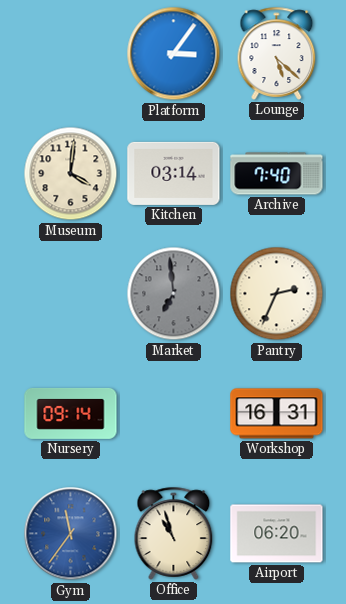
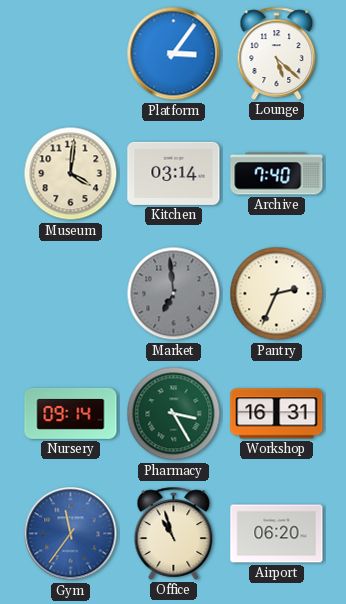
Pharmacy: none -> 3:25
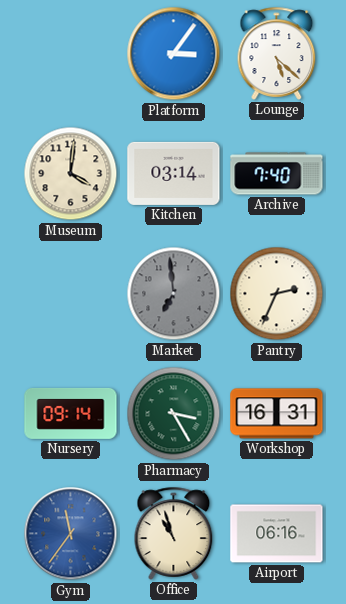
Airport: 06:20 -> 06:16
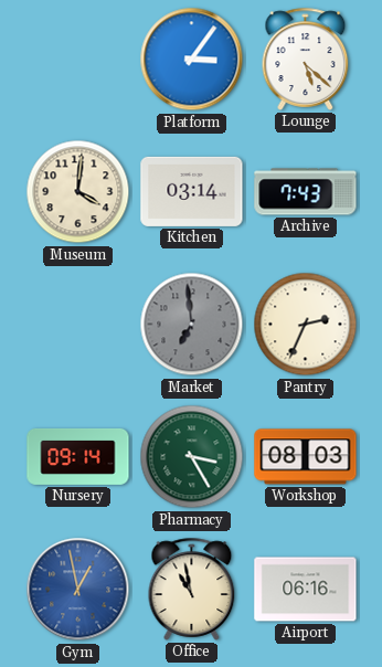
Archive: 7:40 -> 7:43
Workshop: 16:31 -> 08:03
Gym: 11:36 -> 12:58
Office: 10:57 -> 10:58
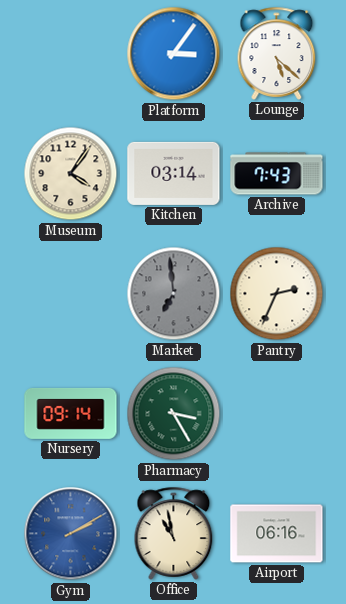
Museum: 4:01 -> 4:06
Workshop: 08:03 -> none
Gym: 12:58 -> 2:10
